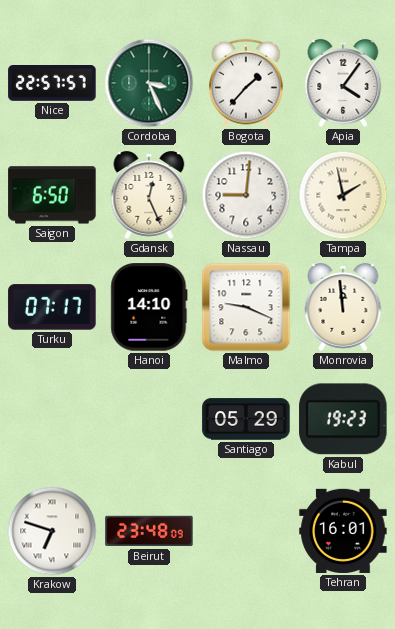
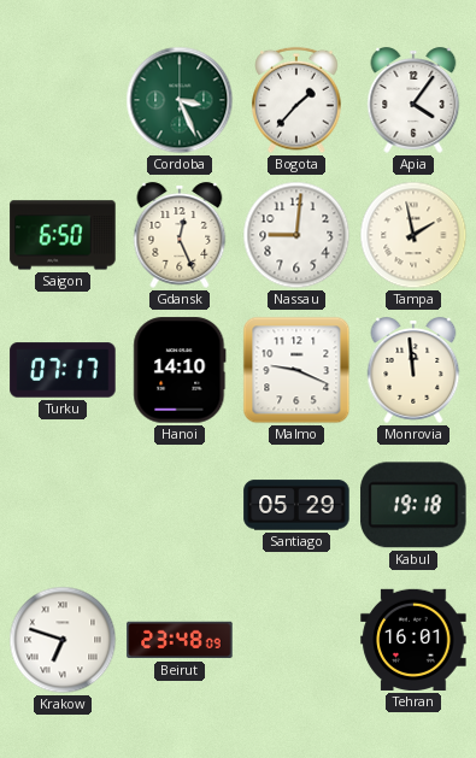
Nice: 22:57 -> none
Kabul: 19:23 -> 19:18
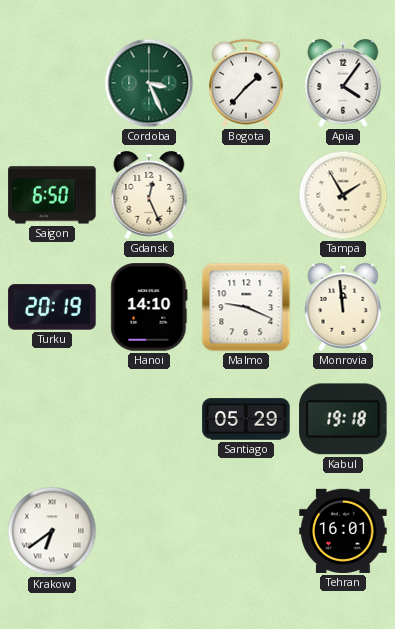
Nassau: 9:01 -> none
Tampa: 1:58 -> 1:55
Turku: 07:17 -> 20:19
Krakow: 6:48 -> 6:39
Beirut: 23:48 -> none
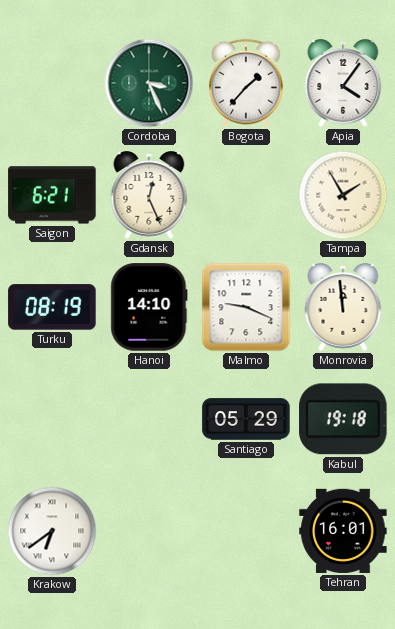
Saigon: 6:50 -> 6:21
Turku: 20:19 -> 08:19
